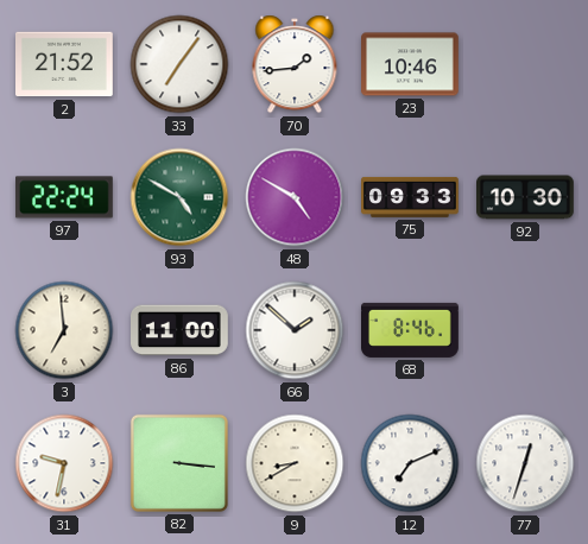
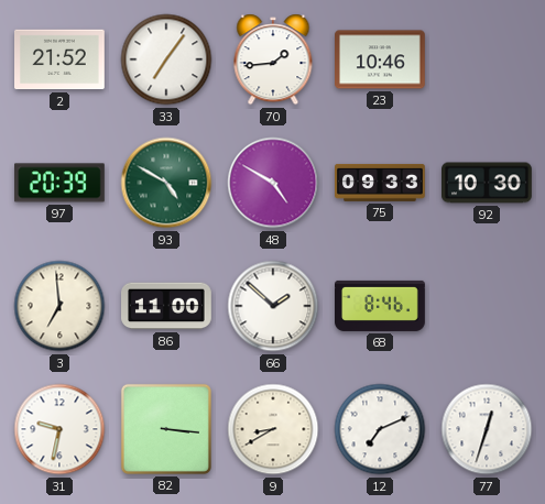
97: 22:24 -> 20:39
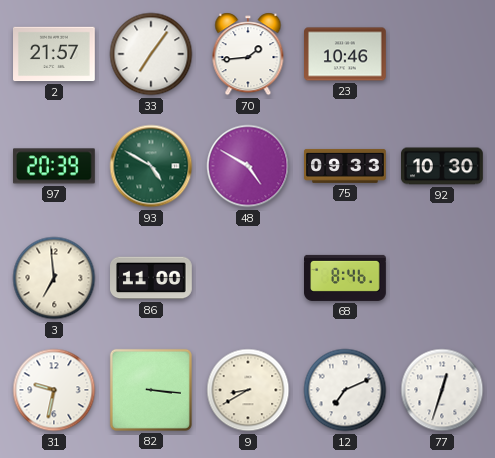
2: 21:52 -> 21:57
66: 1:52 -> none
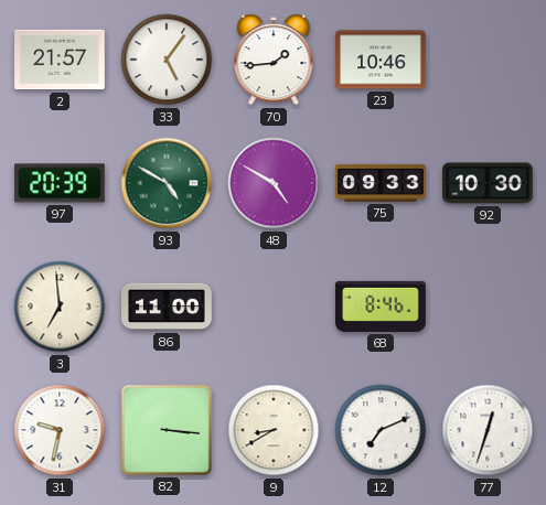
33: 7:06 -> 5:06
